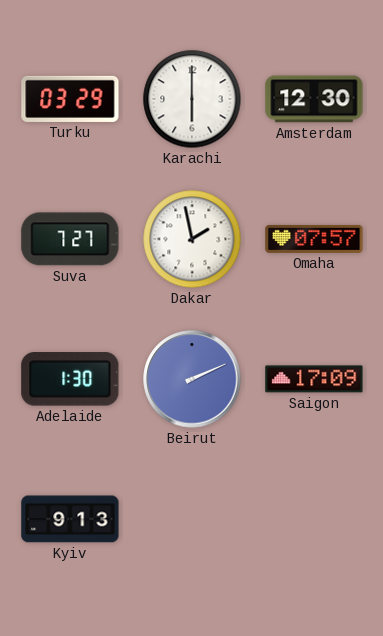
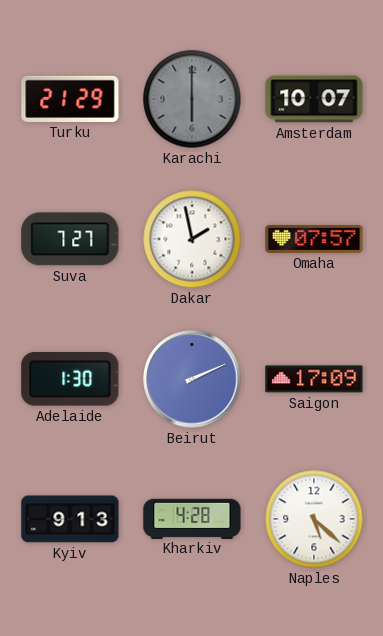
Turku: 03:29 -> 21:29
Karachi dial: white -> grey
Amsterdam: 12:30 -> 10:07
Kharkiv: none -> 4:28
Naples: none -> 5:22
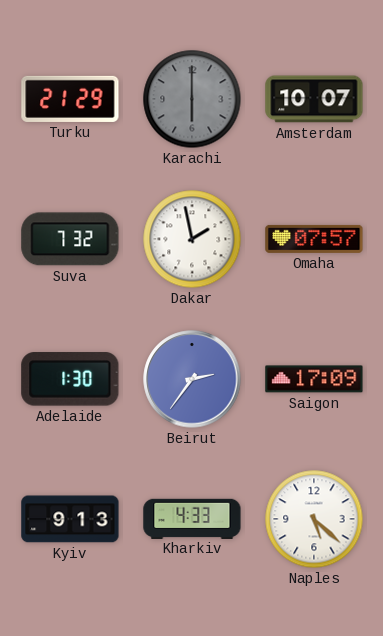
Suva: 7:27 -> 7:32
Beirut: 2:11 -> 2:36
Kharkiv: 4:28 -> 4:33
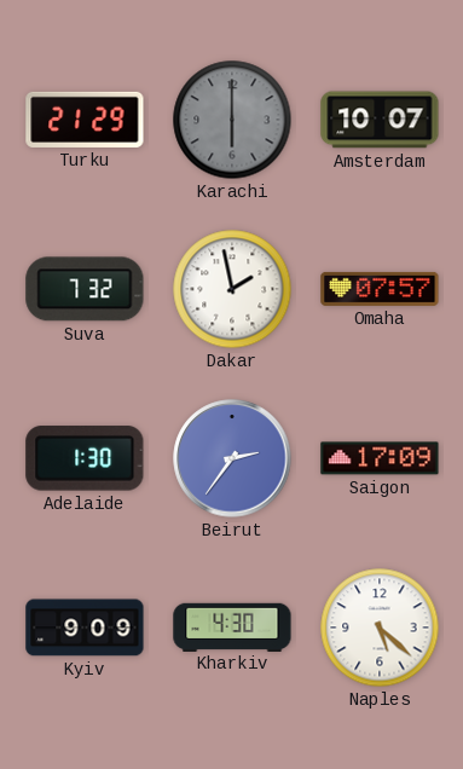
Kyiv: 9:13 -> 9:09
Kharkiv: 4:33 -> 4:30
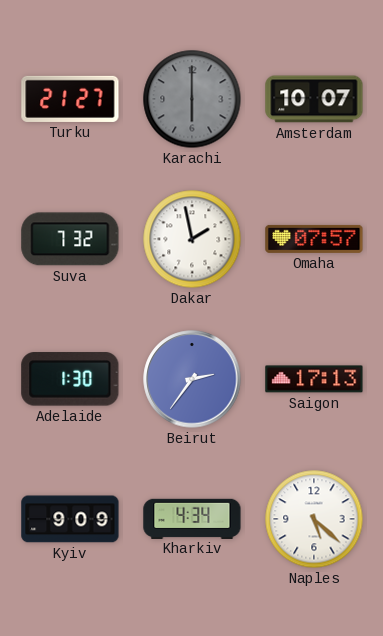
Turku: 21:29 -> 21:27
Saigon: 17:09 -> 17:13
Kharkiv: 4:30 -> 4:34
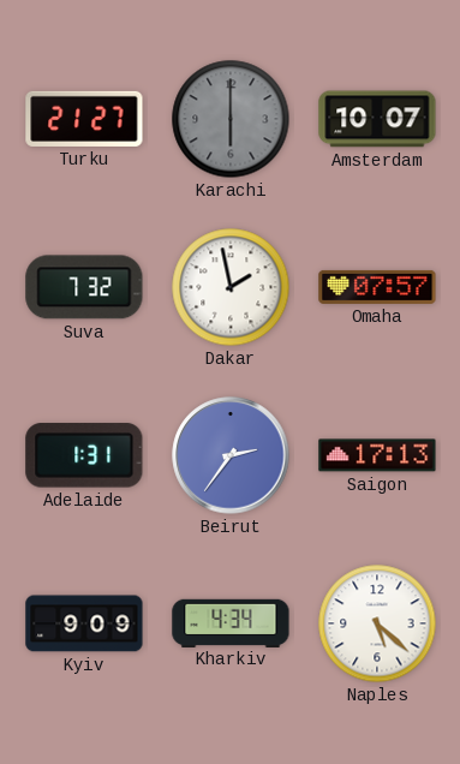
Adelaide: 1:30 -> 1:31
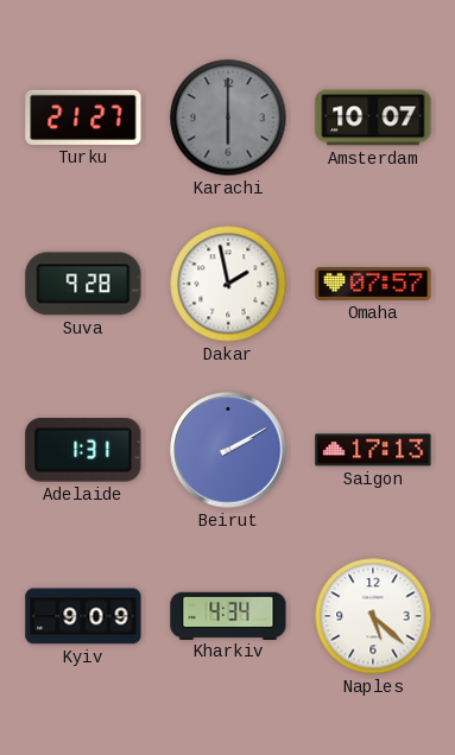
Suva: 7:32 -> 9:28
Beirut: 2:36 -> 2:10
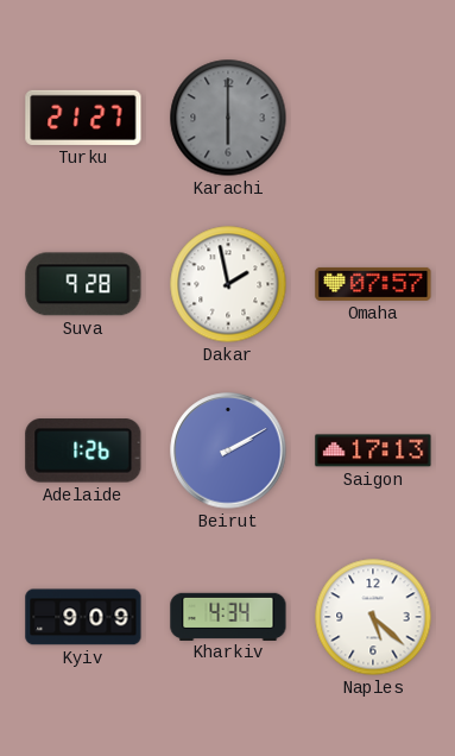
Amsterdam: 10:07 -> none
Adelaide: 1:31 -> 1:26
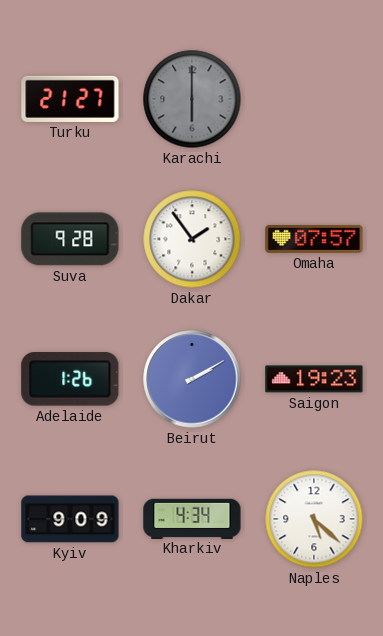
Dakar: 1:58 -> 1:54
Saigon: 17:13 -> 19:23
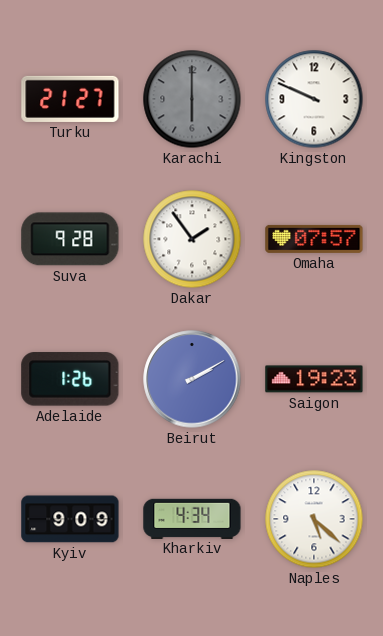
Kingston: none -> 9:49
